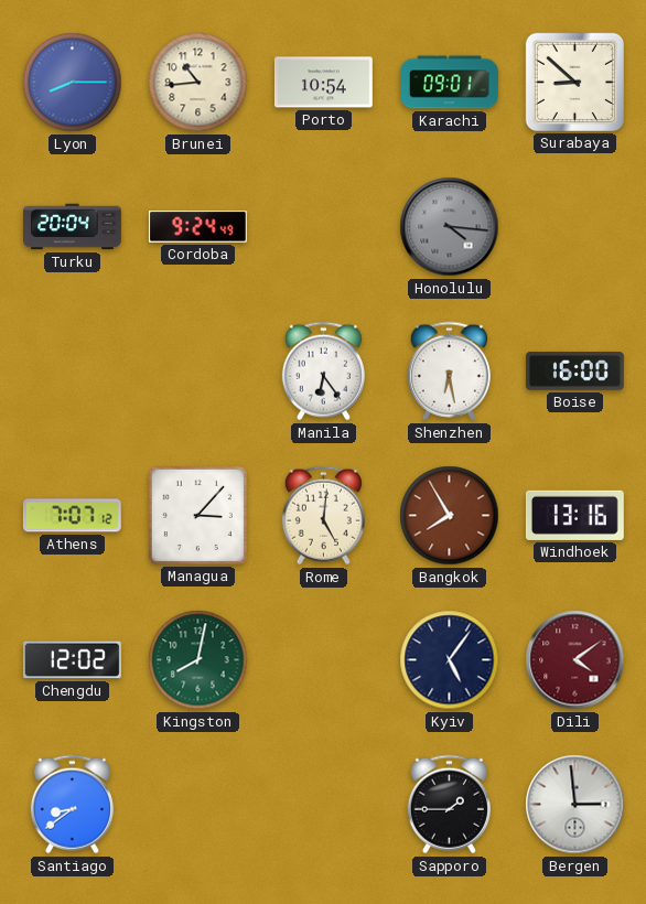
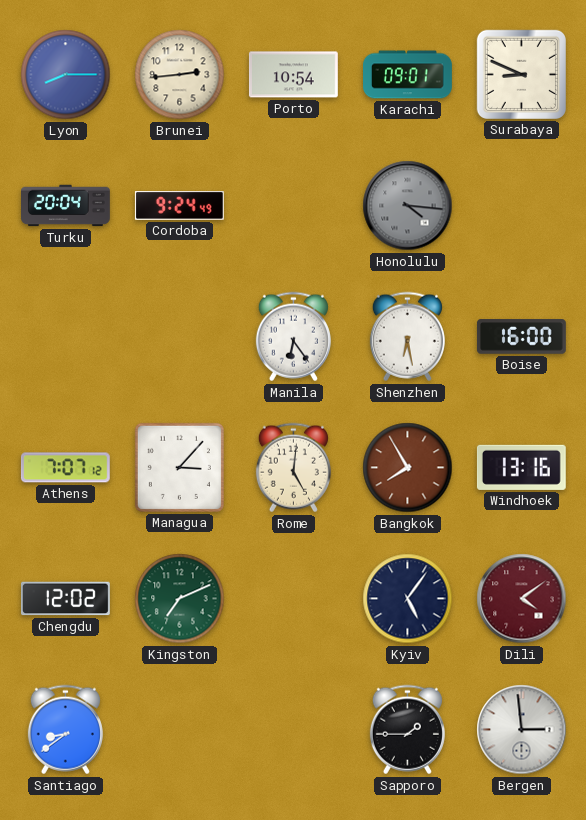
Brunei: 10:44 -> 2:44
Surabaya: 8:52 -> 8:49
Kingston: 8:02 -> 7:11
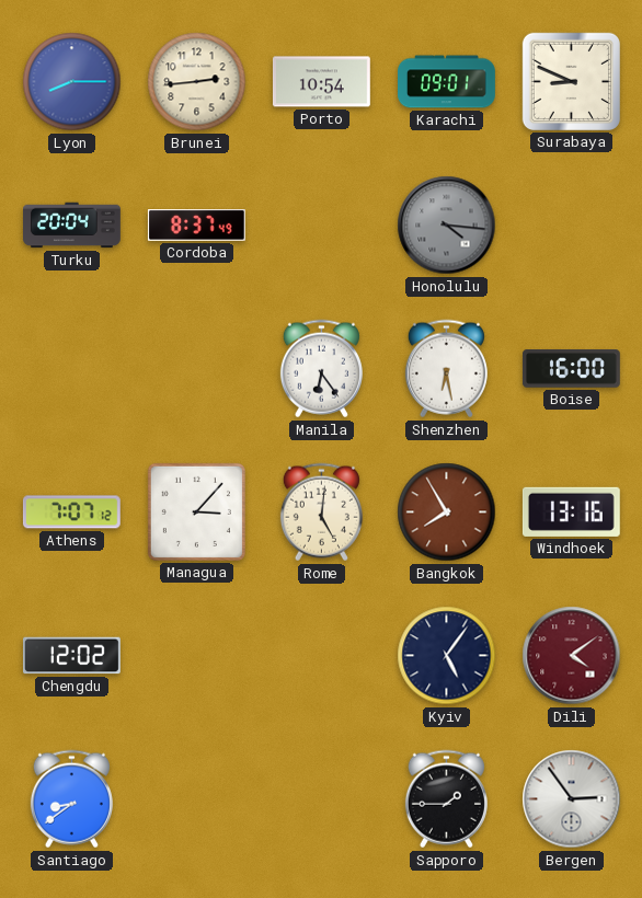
Cordoba: 9:24 -> 8:37
Kingston: 7:11 -> none
Bergen: 2:59 -> 2:54
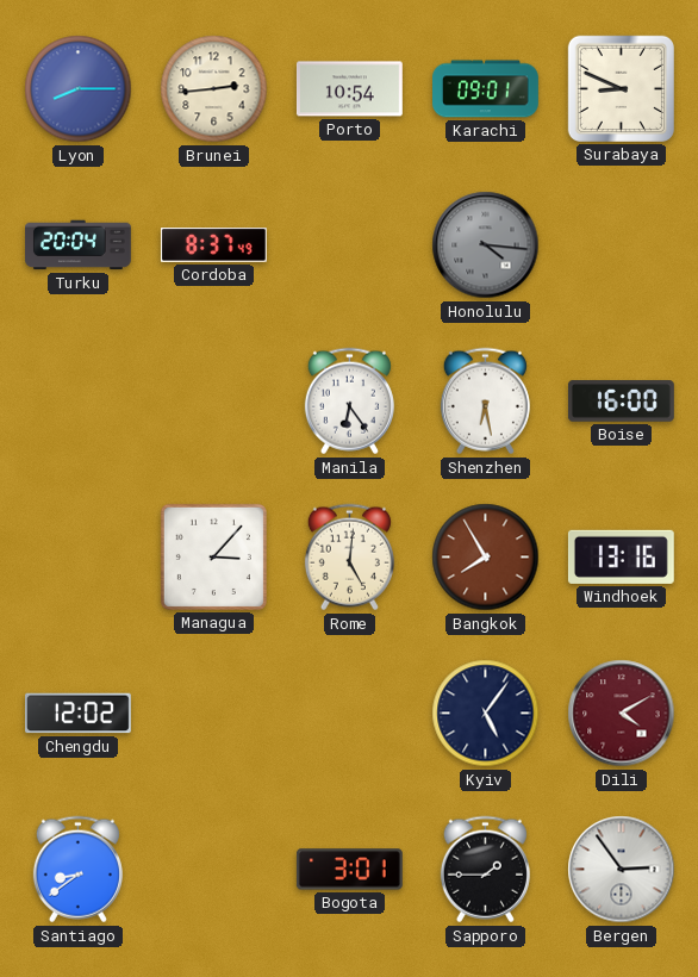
Athens: 7:07 -> none
Dili: 4:09 -> 4:10
Bogota: none -> 3:01
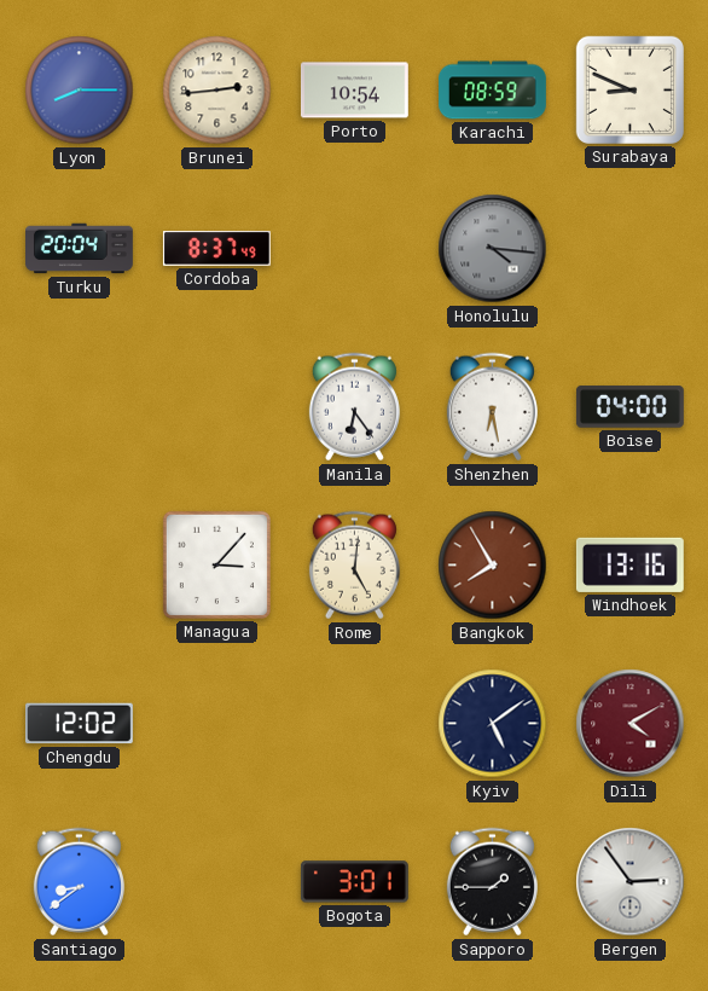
Karachi: 09:01 -> 08:59
Boise: 16:00 -> 04:00
Kyiv: 5:06 -> 5:09
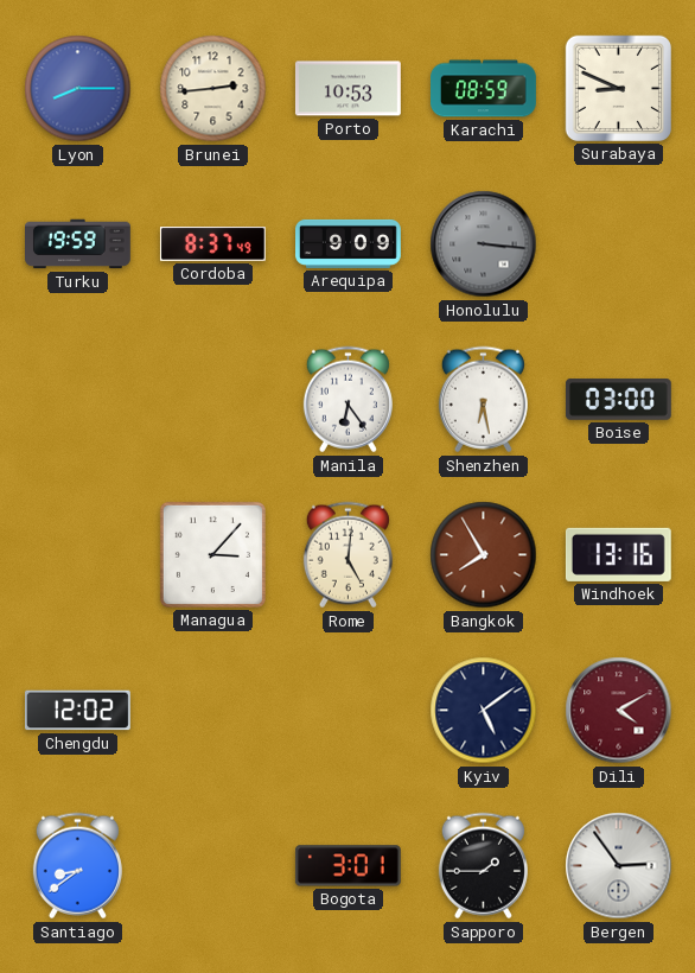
Porto: 10:54 -> 10:53
Turku: 20:04 -> 19:59
Arequipa: none -> 9:09
Honolulu: 4:16 -> 3:16
Boise: 04:00 -> 03:00
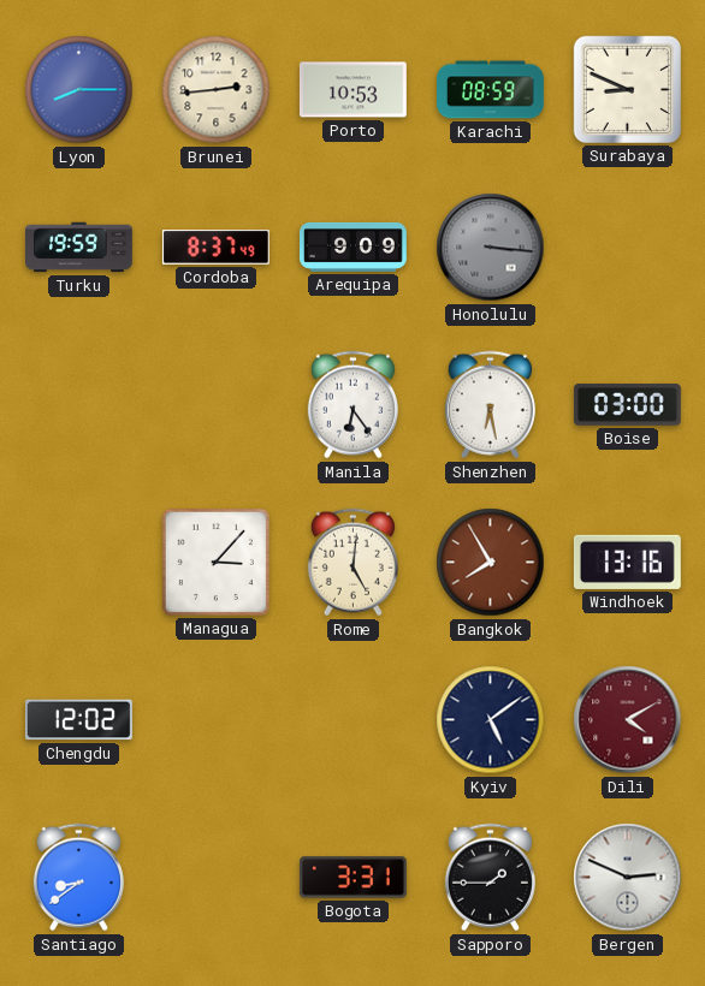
Bogota: 3:01 -> 3:31
Bergen: 2:54 -> 2:49
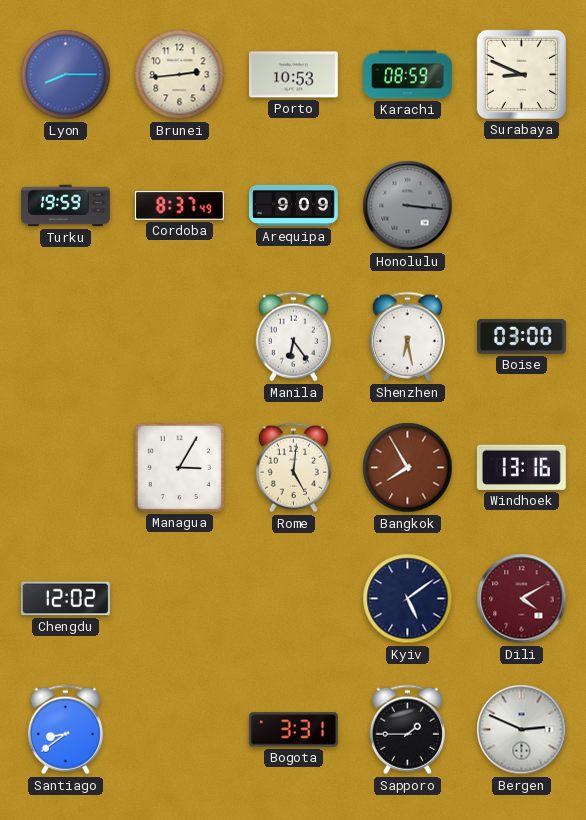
Managua: 3:07 -> 3:05
